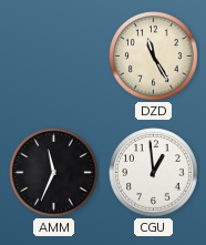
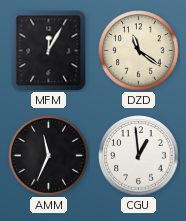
MFM: none -> 12:05
DZD: 11:25 -> 11:21
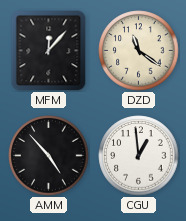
MFM: 12:05 -> 12:07
AMM: 11:34 -> 4:53
